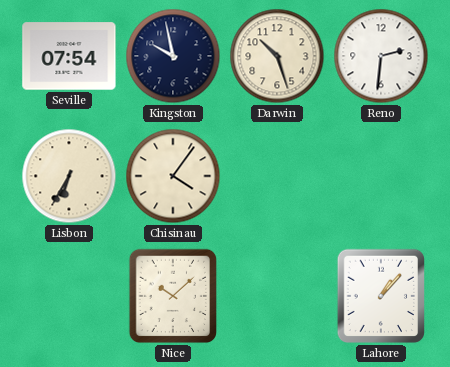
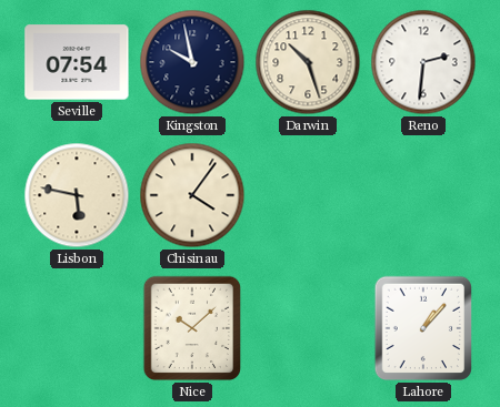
Lisbon: 6:35 -> 5:47
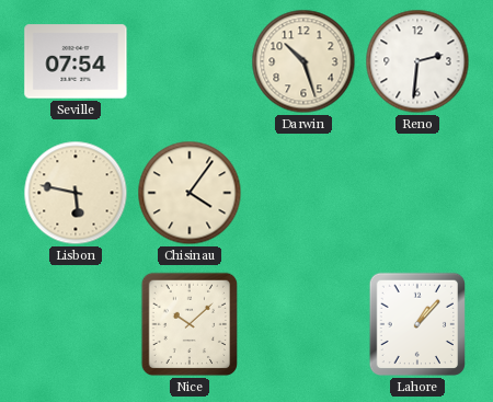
Kingston: 9:58 -> none
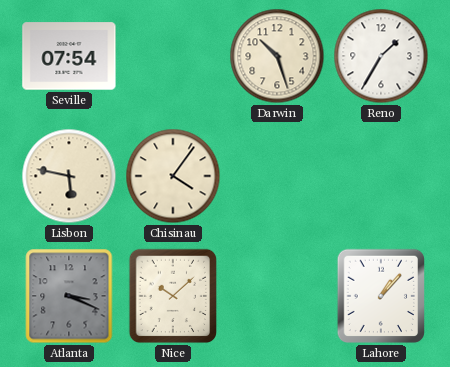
Reno: 2:31 -> 1:35
Atlanta: none -> 3:19
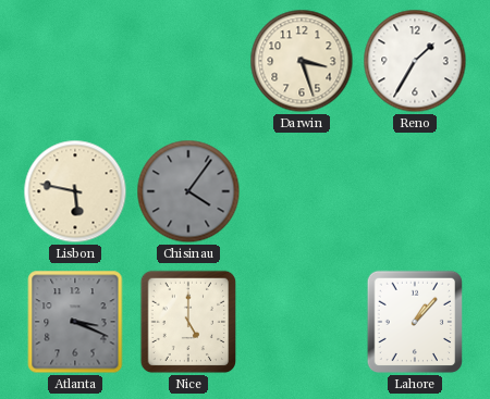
Seville: 07:54 -> none
Darwin: 10:27 -> 3:27
Chisinau dial: cream -> grey
Nice: 10:08 -> 5:00
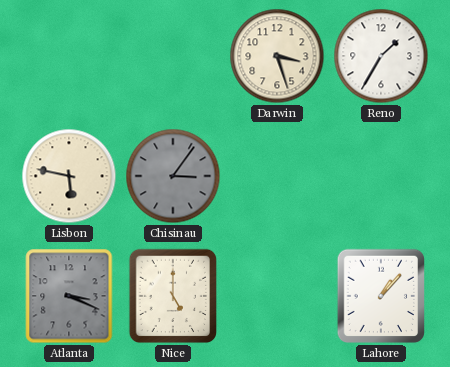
Chisinau: 4:06 -> 3:06
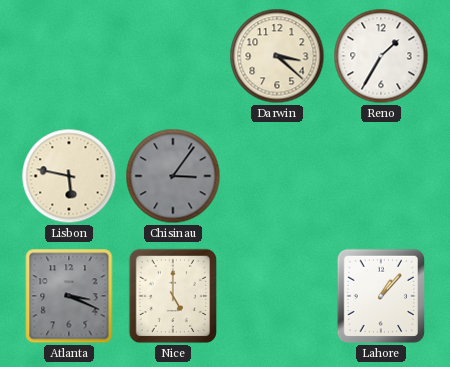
Darwin: 3:27 -> 3:22
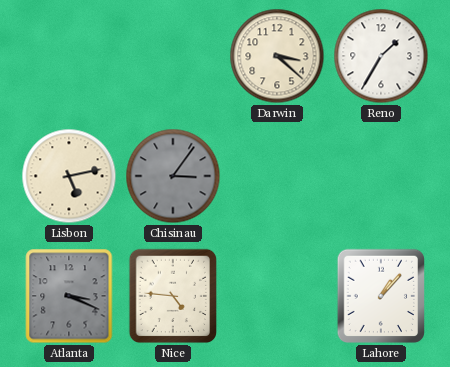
Lisbon: 5:47 -> 5:13
Nice: 5:00 -> 4:46
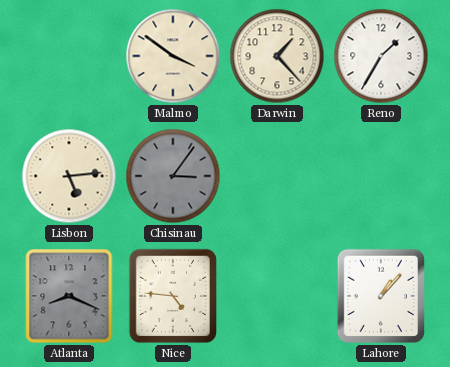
Malmo: none -> 3:51
Darwin: 3:22 -> 1:23
Lisbon: 5:13 -> 5:14
Atlanta: 3:19 -> 8:19
